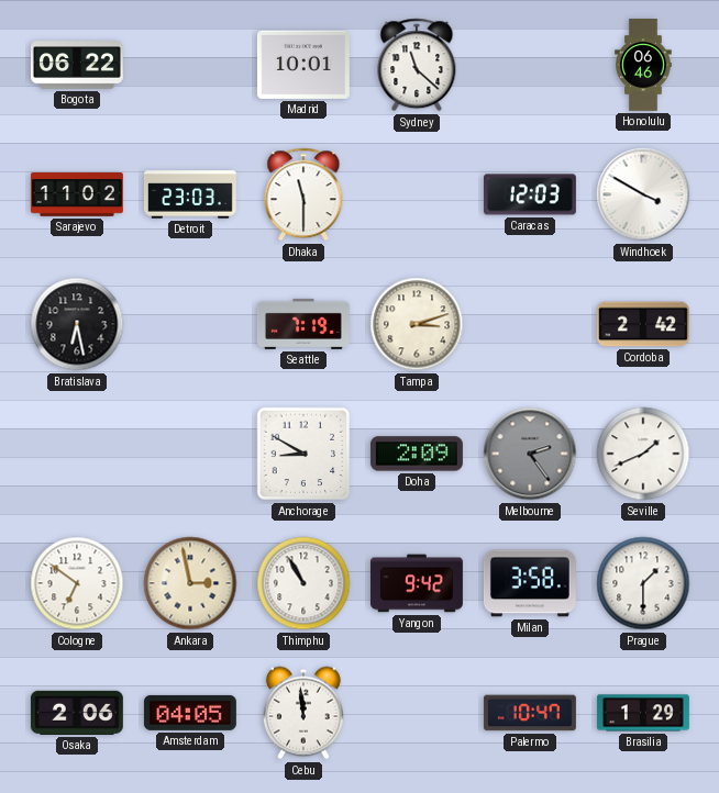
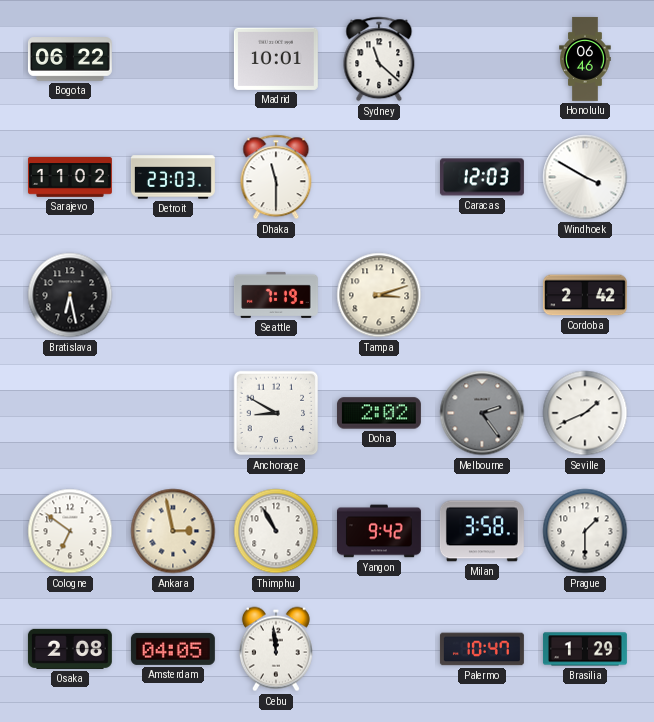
Doha: 2:09 -> 2:02
Osaka: 2:06 -> 2:08
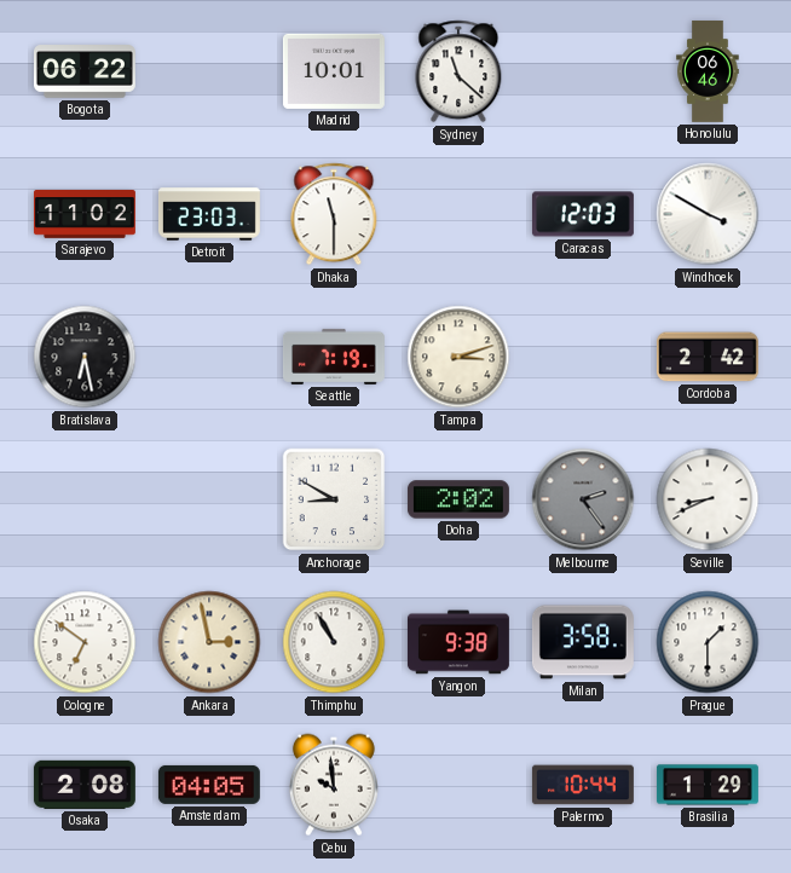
Seville: 1:41 -> 8:41
Yangon: 9:42 -> 9:38
Cebu: 11:59 -> 9:59
Palermo: 10:47 -> 10:44
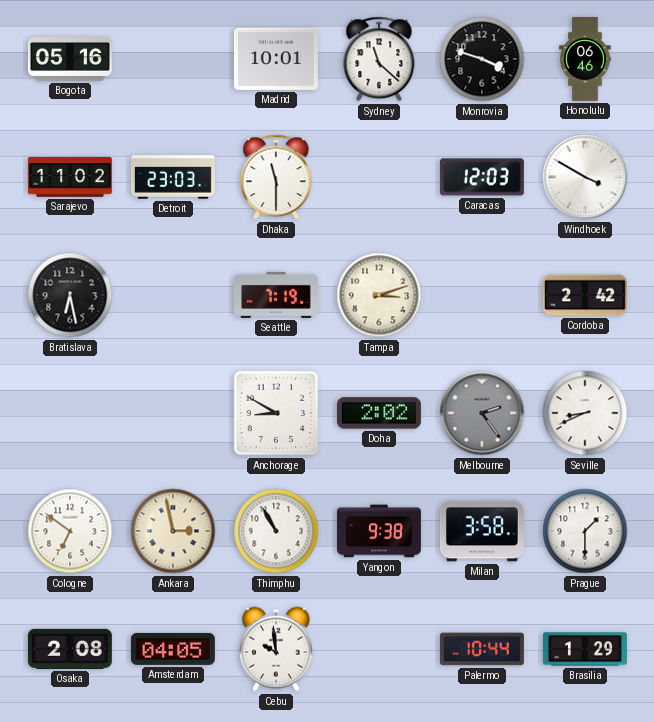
Bogota: 06:22 -> 05:16
Monrovia: none -> 3:48
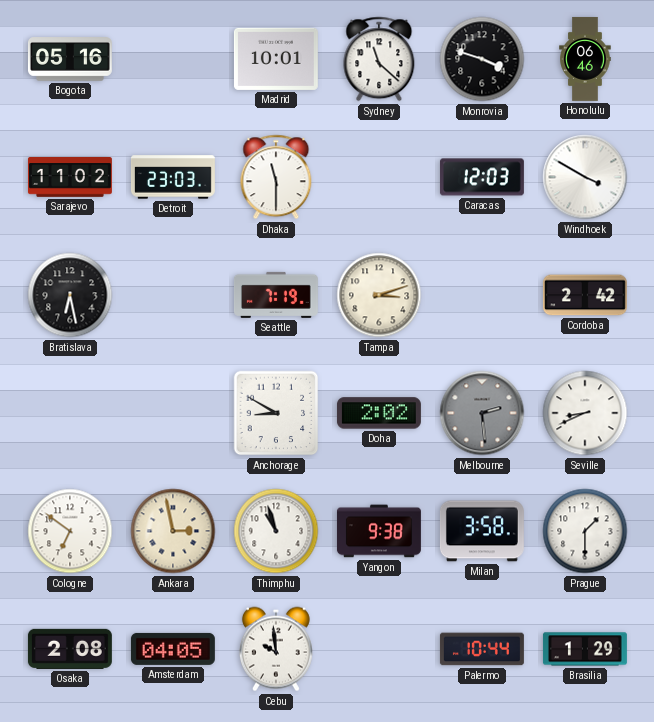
Melbourne: 2:24 -> 2:29
Thimphu: 10:55 -> 10:57
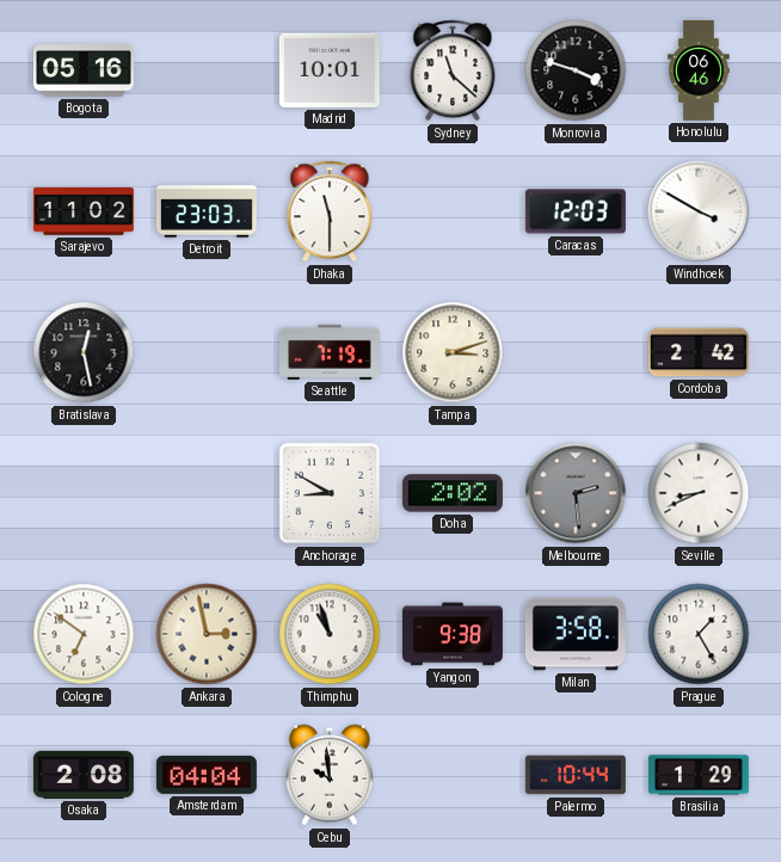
Bratislava: 6:28 -> 12:28
Prague: 1:30 -> 1:25
Amsterdam: 04:05 -> 04:04
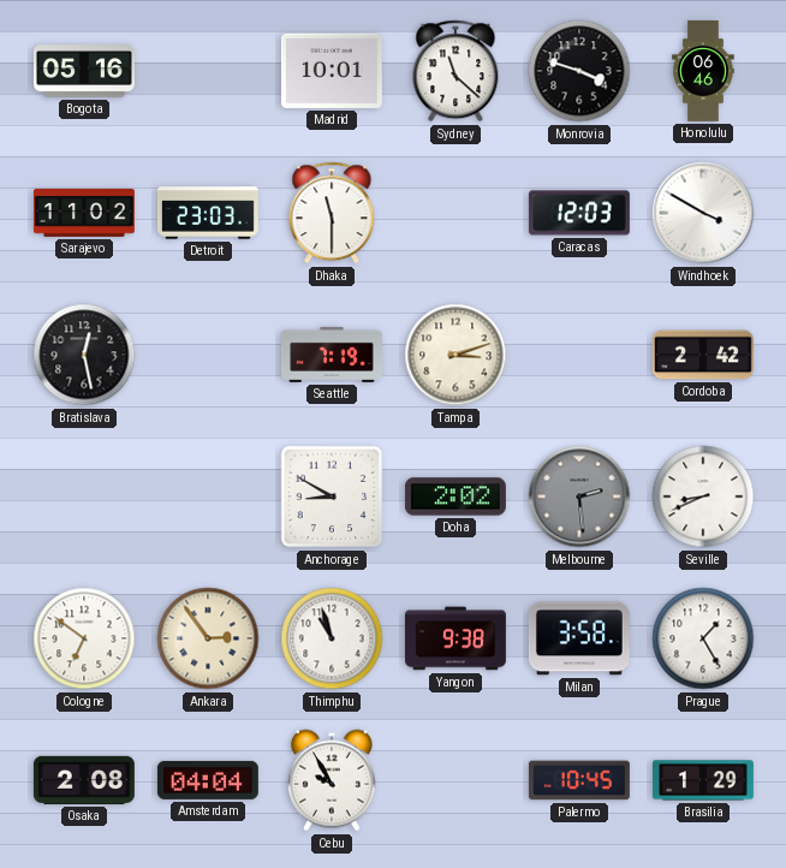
Ankara: 2:58 -> 2:54
Cebu: 9:59 -> 9:55
Palermo: 10:44 -> 10:45
